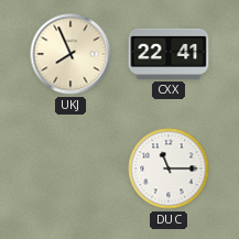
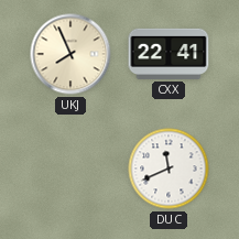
DUC: 11:15 -> 11:41
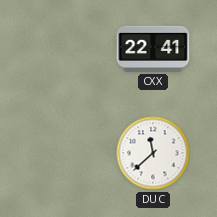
UKJ: 7:56 -> none
DUC: 11:41 -> 11:38
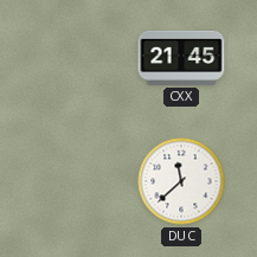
CXX: 22:41 -> 21:45
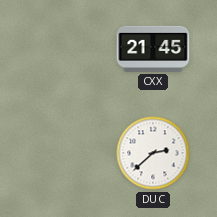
DUC: 11:38 -> 2:38
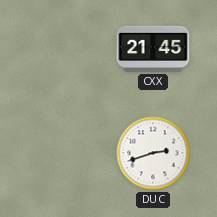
DUC: 2:38 -> 2:42
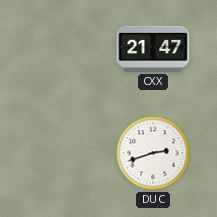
CXX: 21:45 -> 21:47
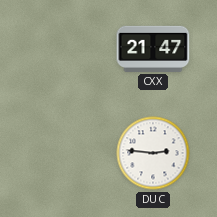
DUC: 2:42 -> 2:46
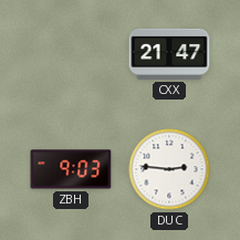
ZBH: none -> 9:03
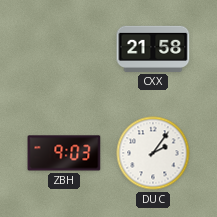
CXX: 21:47 -> 21:58
DUC: 2:46 -> 2:06
